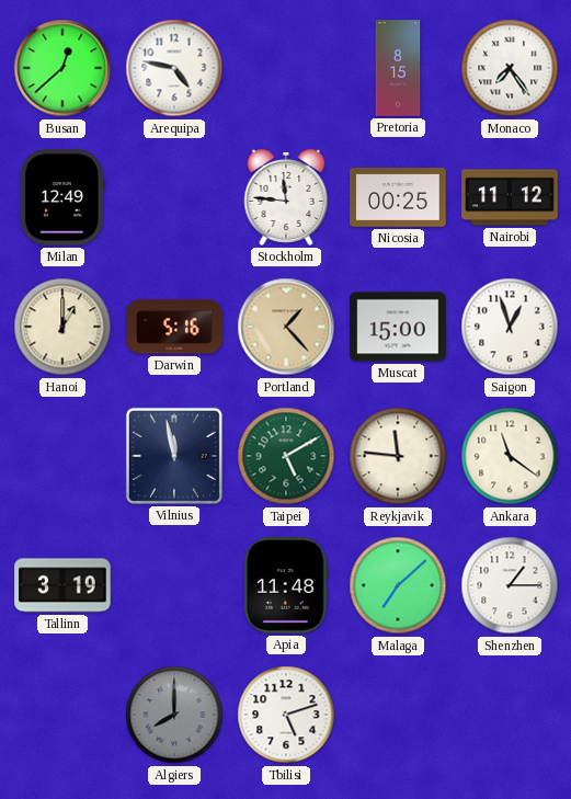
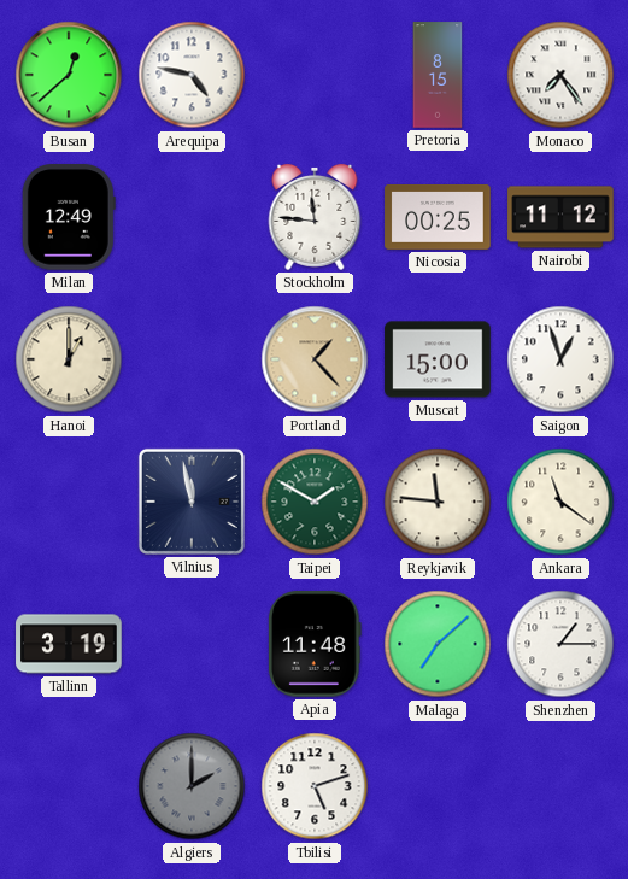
Darwin: 5:16 -> none
Taipei: 5:10 -> 1:50
Algiers: 8:00 -> 2:00
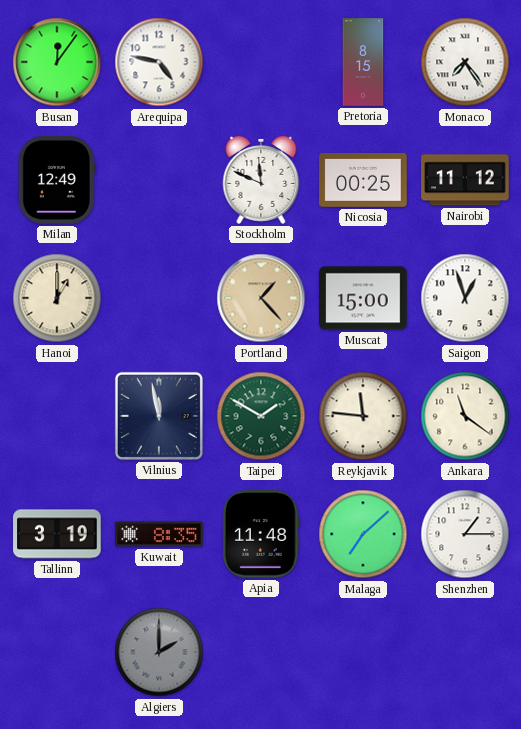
Busan: 12:38 -> 12:06
Stockholm: 11:46 -> 11:49
Kuwait: none -> 8:35
Tbilisi: 5:12 -> none
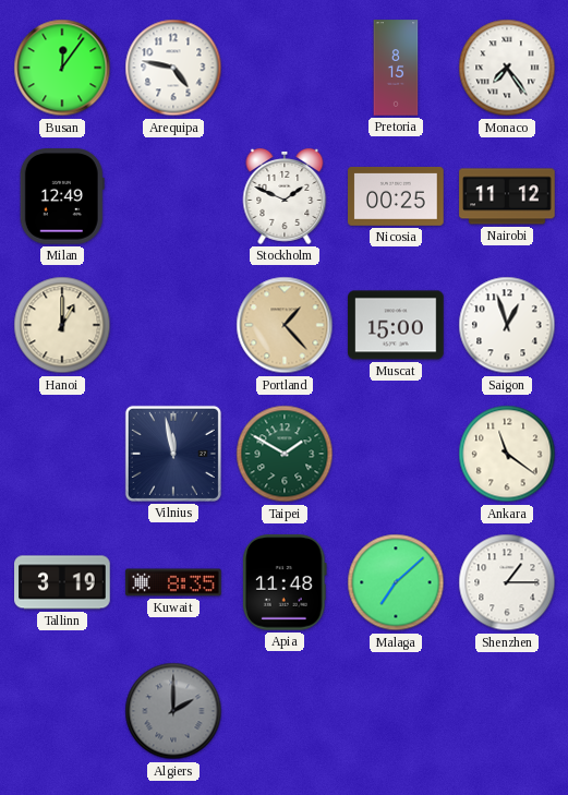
Stockholm: 11:49 -> 1:49
Reykjavik: 11:46 -> none
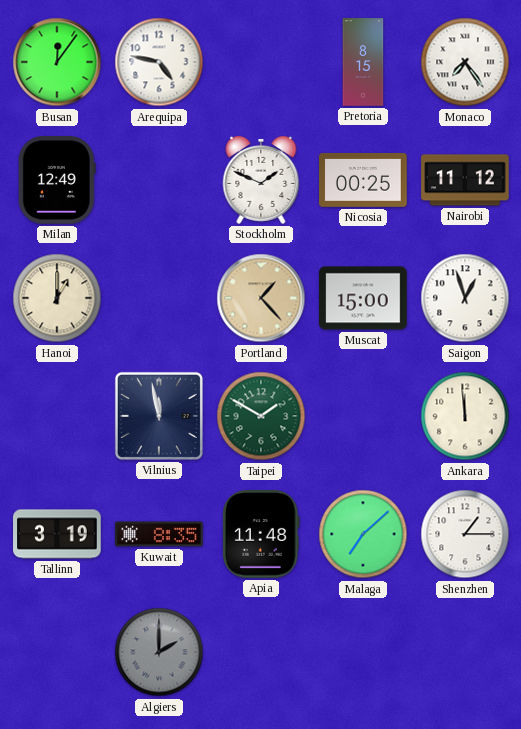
Ankara: 11:21 -> 11:59
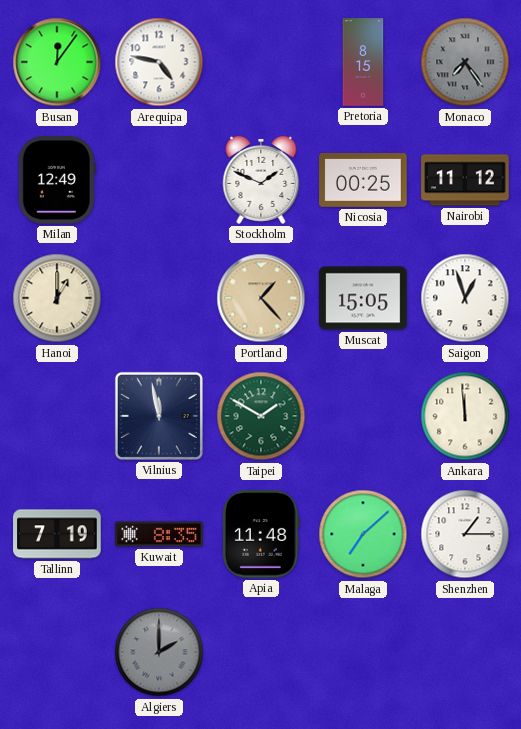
Monaco dial: white -> grey
Muscat: 15:00 -> 15:05
Tallinn: 3:19 -> 7:19
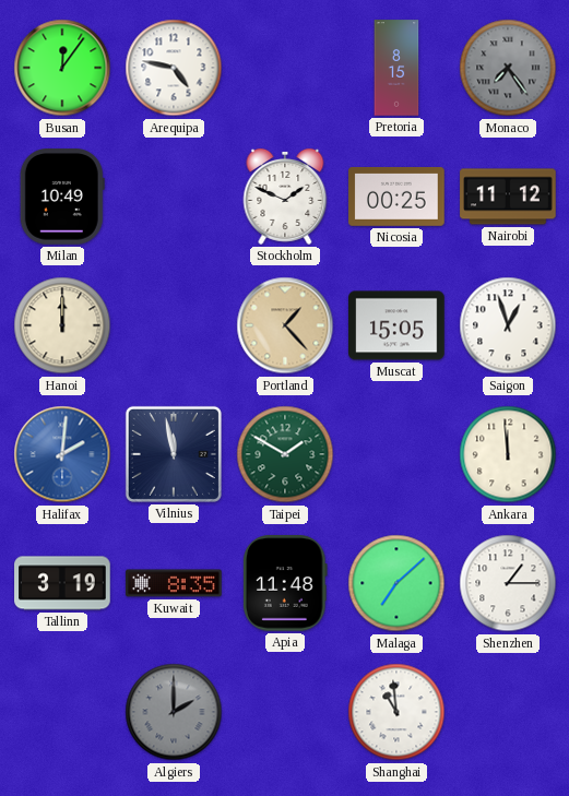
Milan: 12:49 -> 10:49
Hanoi: 1:00 -> 12:00
Halifax: none -> 2:01
Tallinn: 7:19 -> 3:19
Shanghai: none -> 10:59
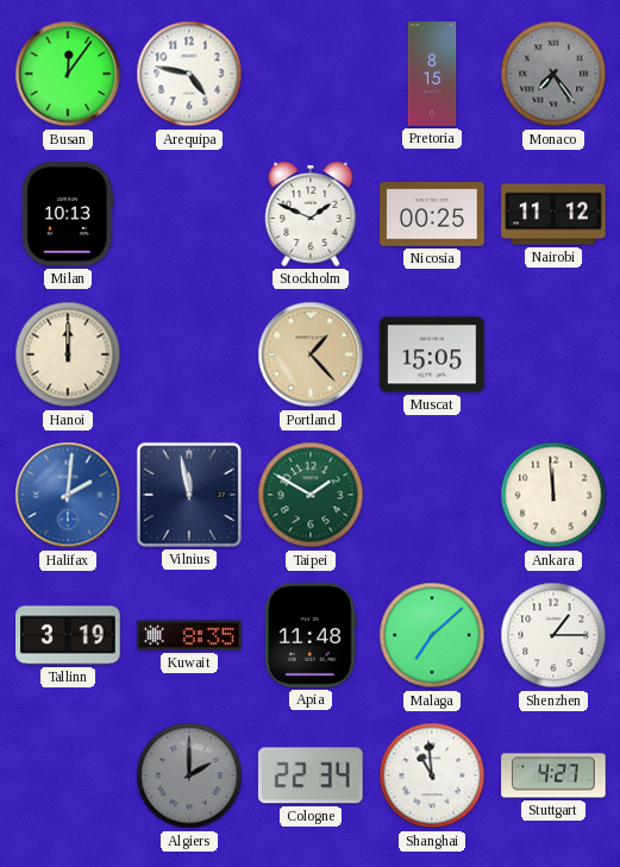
Milan: 10:49 -> 10:13
Saigon: 12:57 -> none
Cologne: none -> 22:34
Stuttgart: none -> 4:27
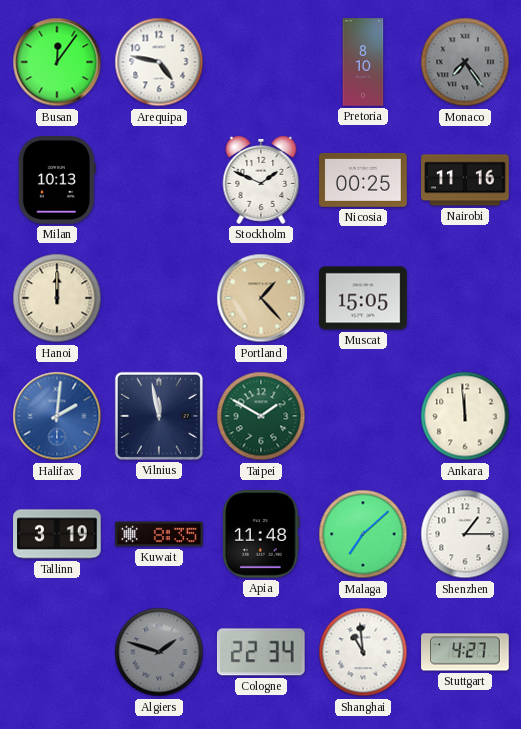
Pretoria: 8:15 -> 8:10
Nairobi: 11:12 -> 11:16
Algiers: 2:00 -> 1:48
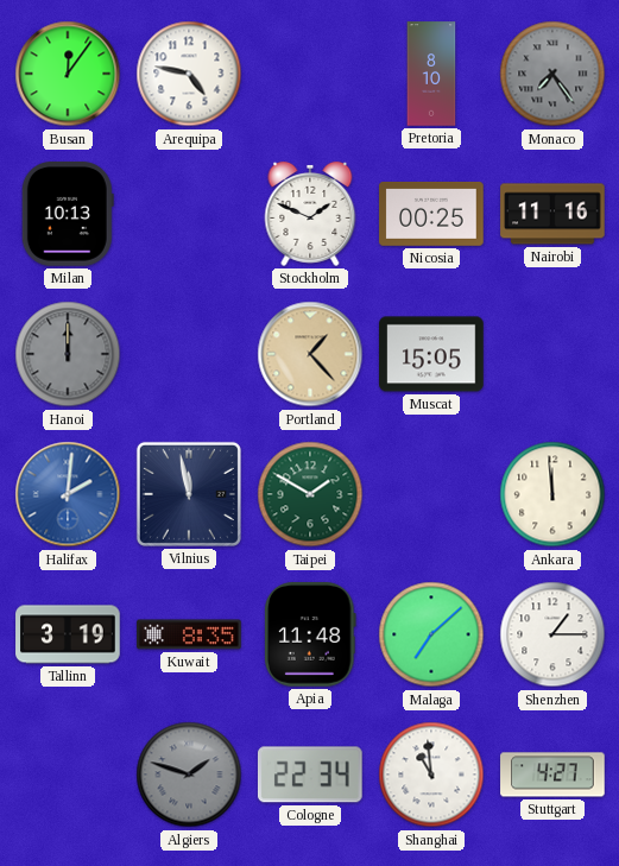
Hanoi dial: cream -> grey
